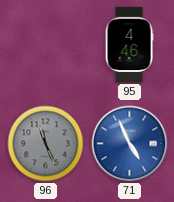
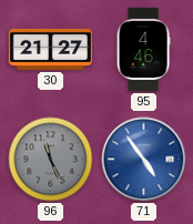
30: none -> 21:27
71: 4:56 -> 4:54
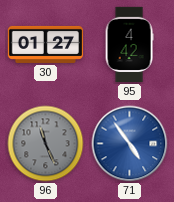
30: 21:27 -> 01:27
95: 4:46 -> 4:42
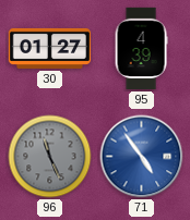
95: 4:42 -> 4:39
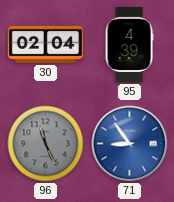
30: 01:27 -> 02:04
71: 4:54 -> 8:54
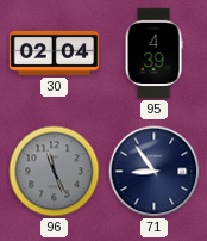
71 dial: blue -> navy
